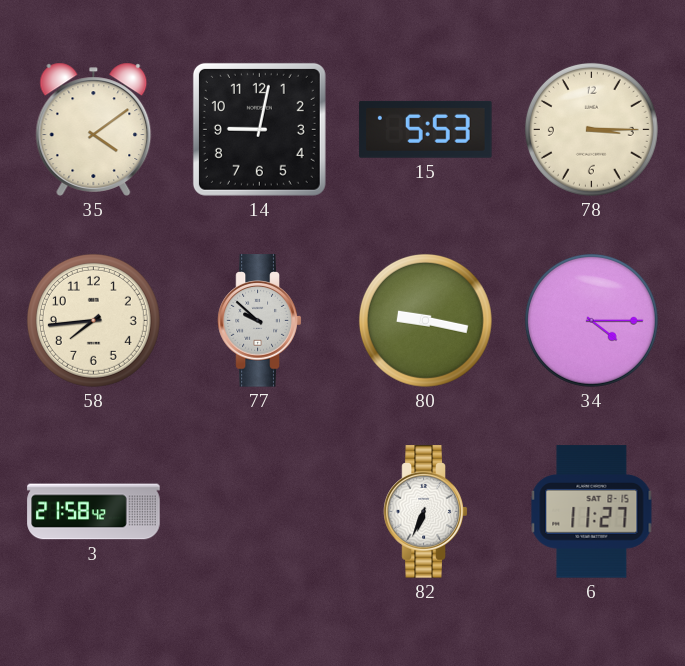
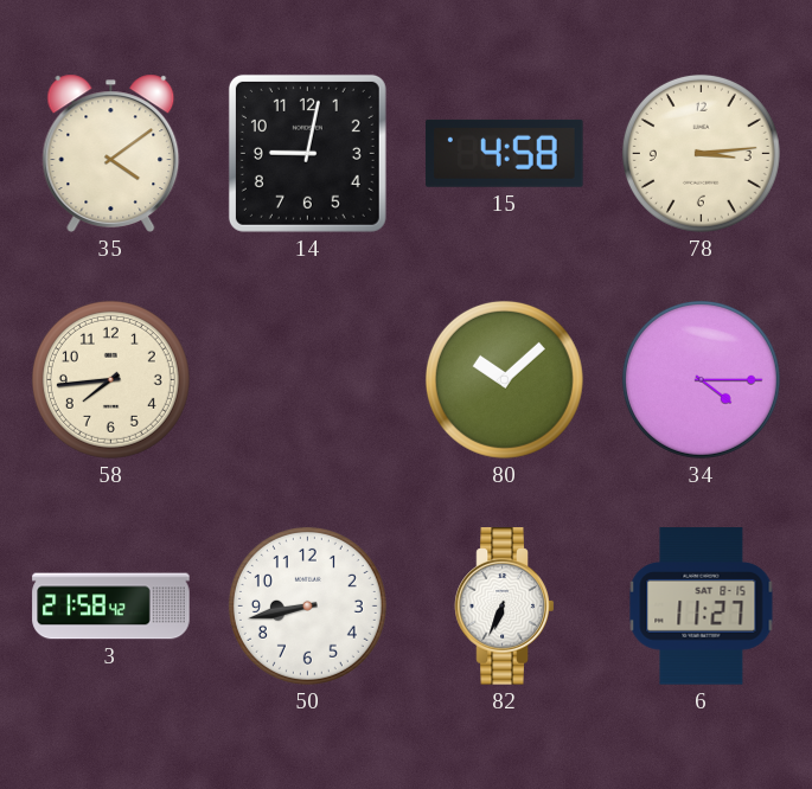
15: 5:53 -> 4:58
78: 3:15 -> 3:14
77: 9:52 -> none
80: 9:17 -> 10:08
50: none -> 8:43
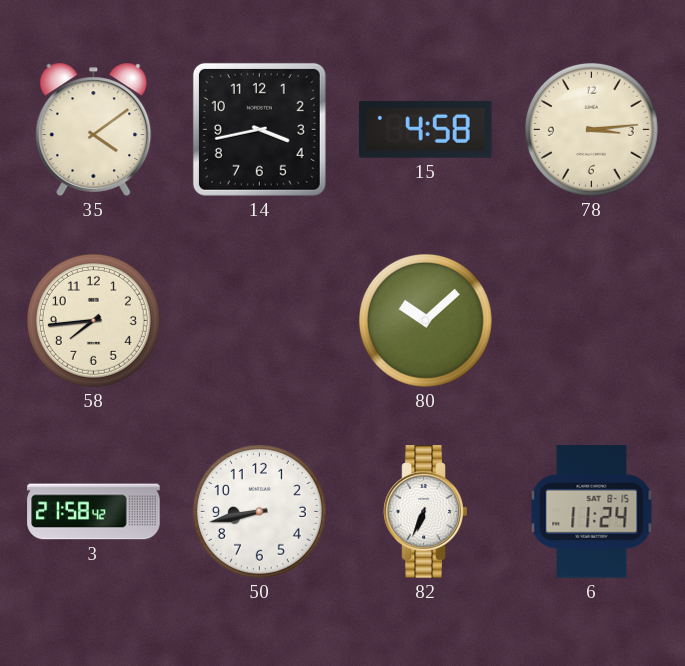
14: 9:02 -> 3:43
34: 4:15 -> none
6: 11:27 -> 11:24
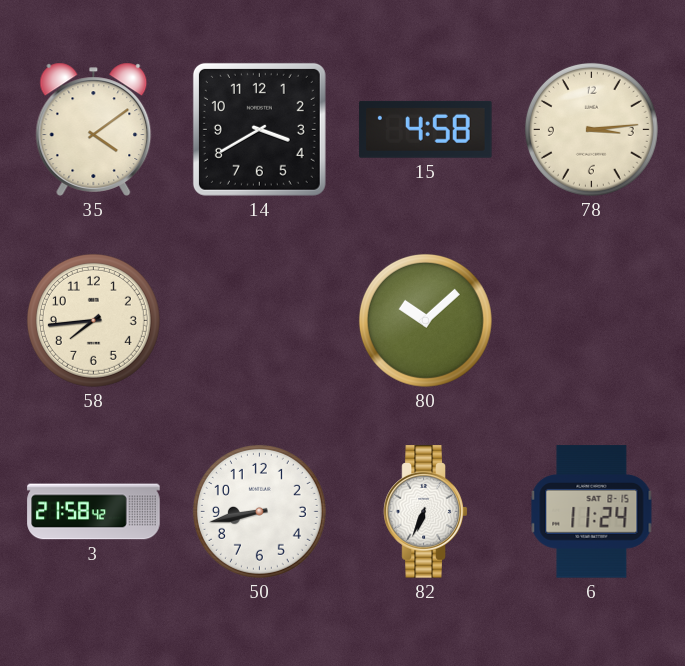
14: 3:43 -> 3:40
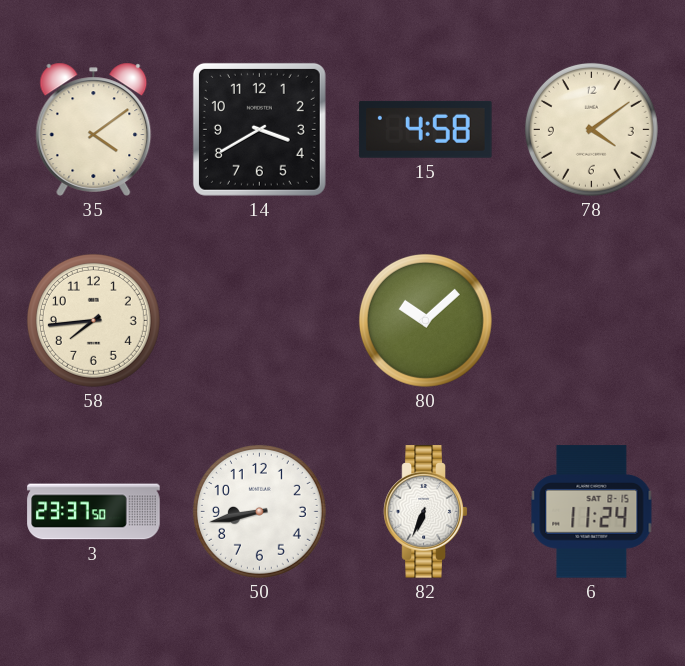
78: 3:14 -> 4:09
3: 21:58 -> 23:37
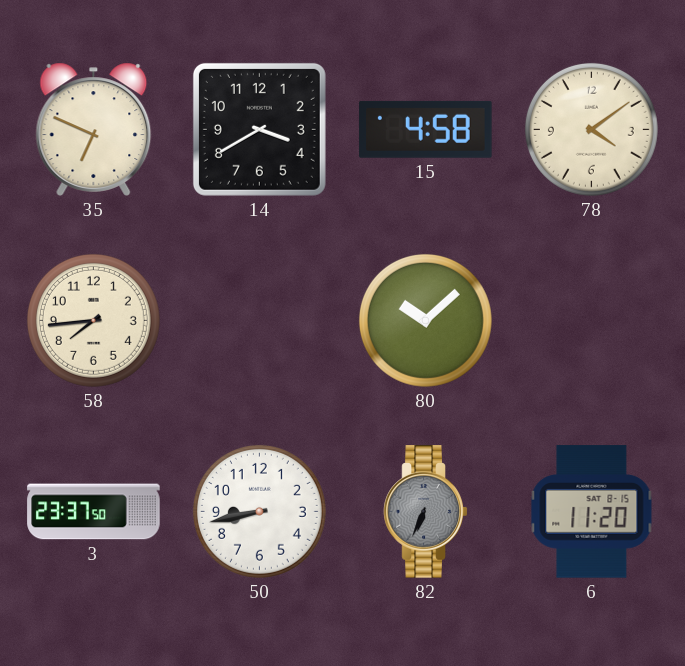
35: 4:09 -> 6:49
82 dial: white -> grey
6: 11:24 -> 11:20
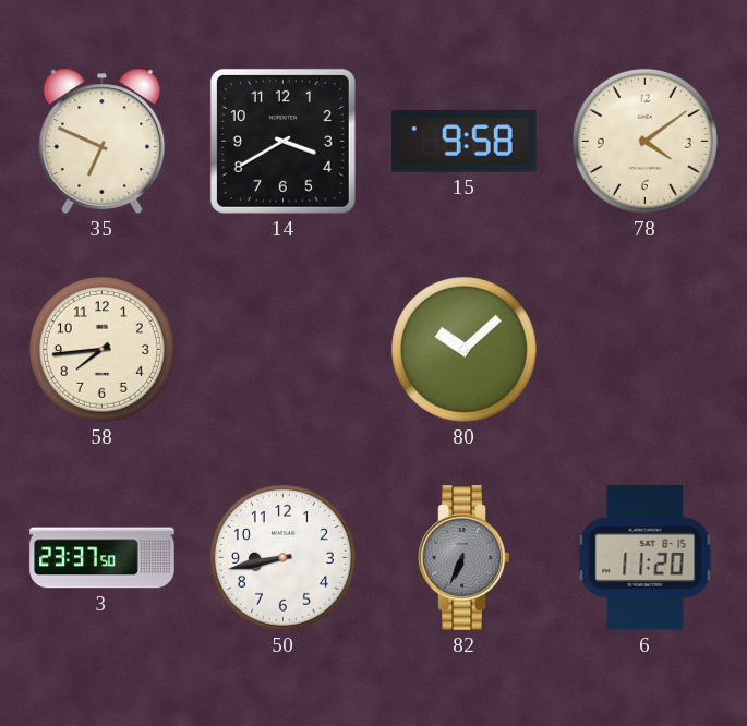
15: 4:58 -> 9:58
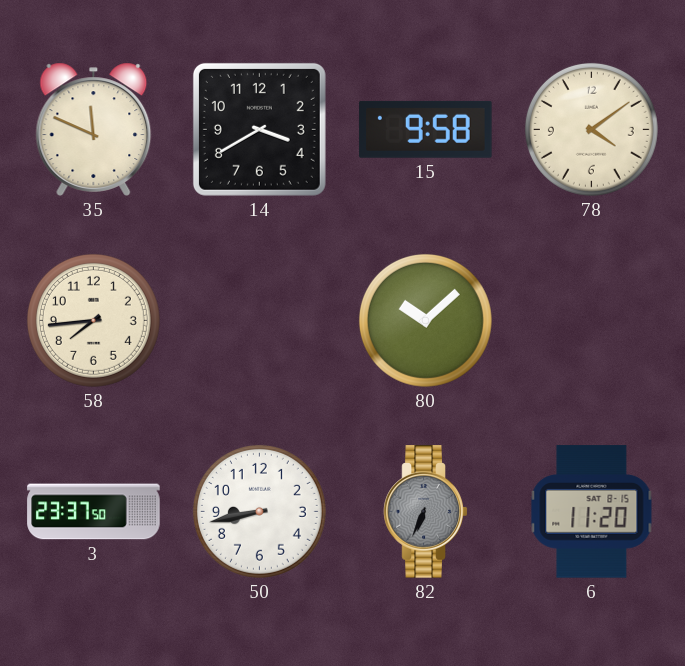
35: 6:49 -> 11:49
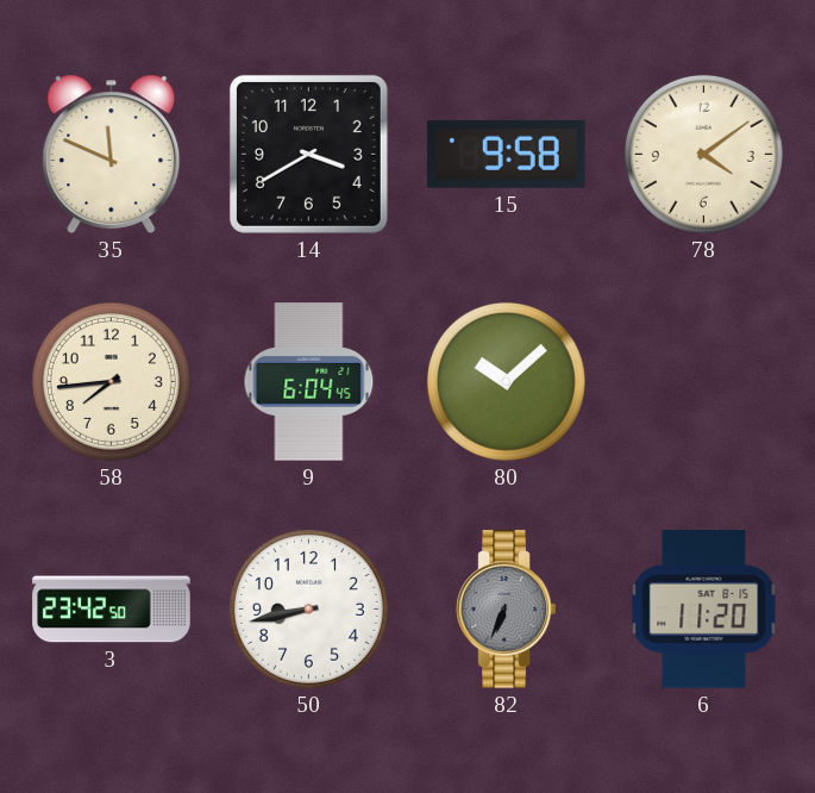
9: none -> 6:04
3: 23:37 -> 23:42
